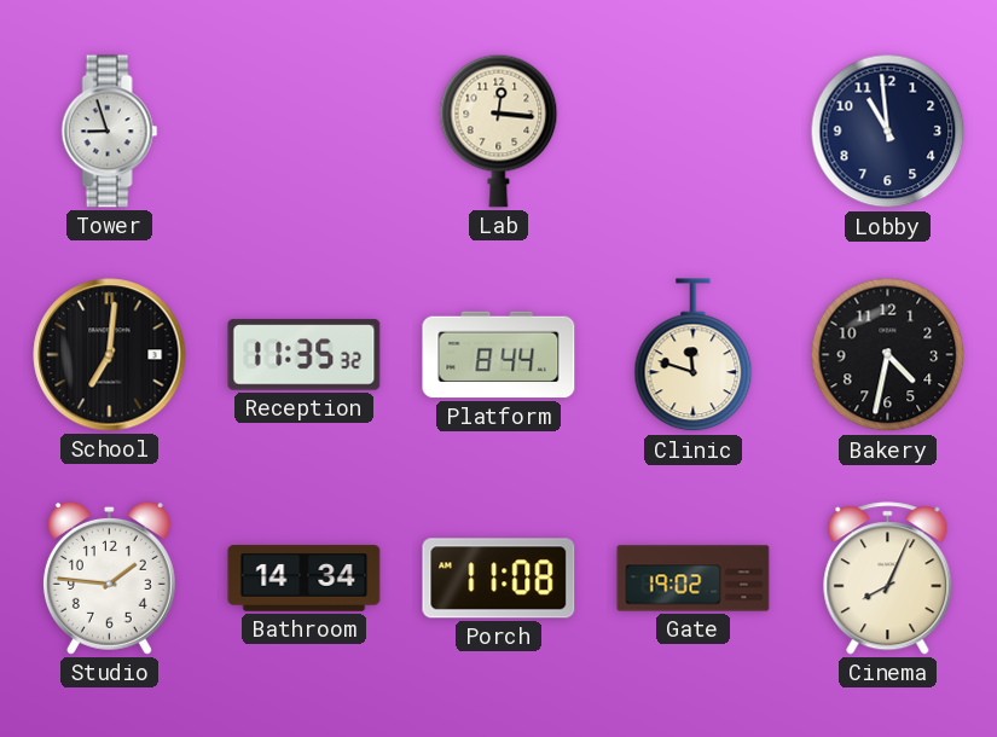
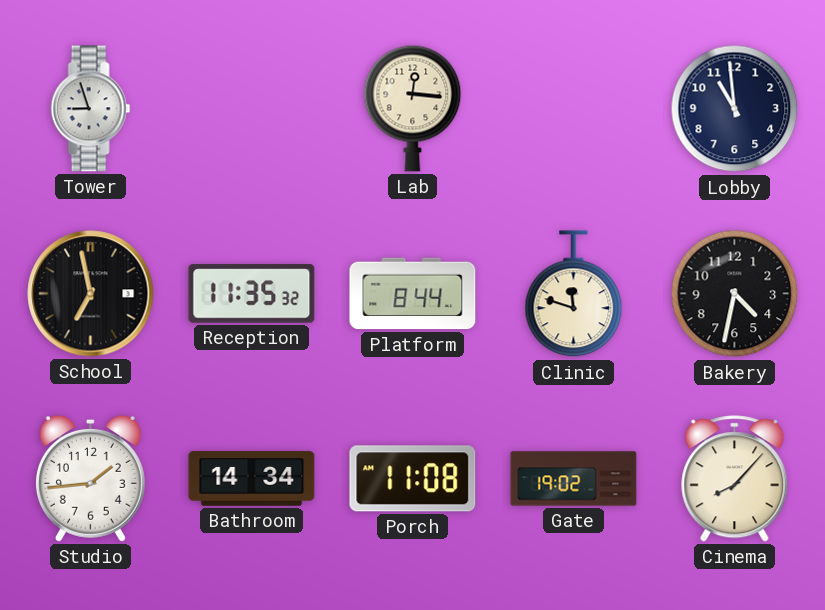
School: 7:01 -> 6:58
Studio: 1:46 -> 1:44
Cinema: 8:04 -> 8:07
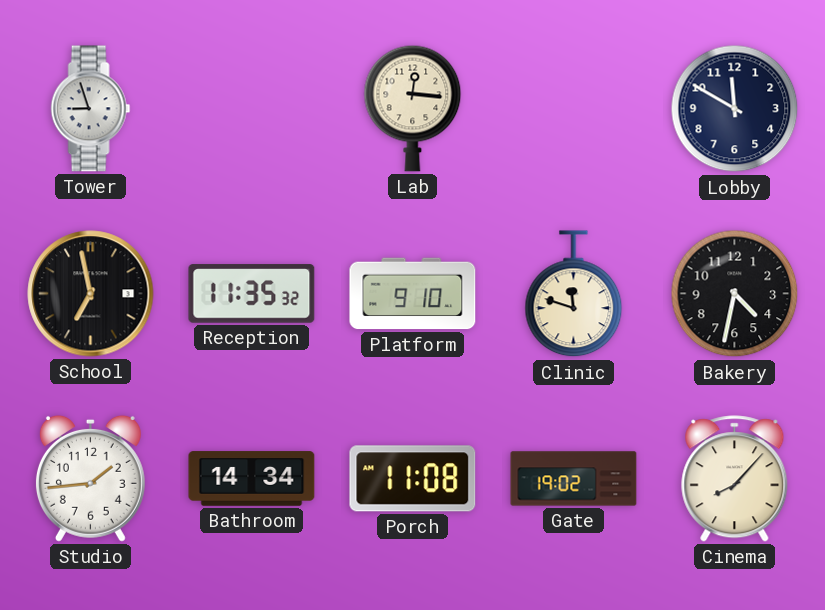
Lobby: 10:59 -> 11:50
Platform: 8:44 -> 9:10
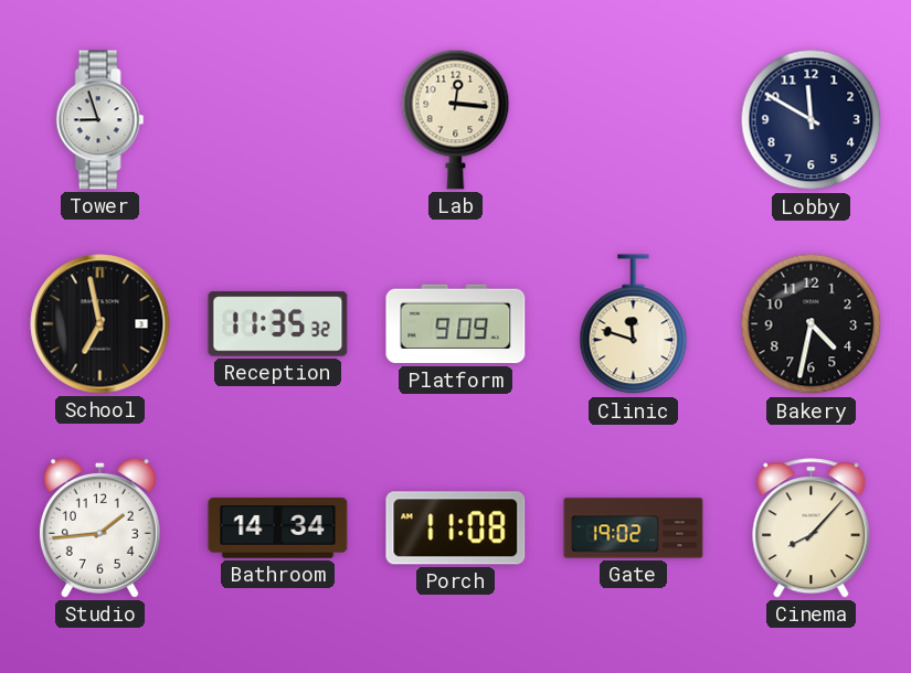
Platform: 9:10 -> 9:09
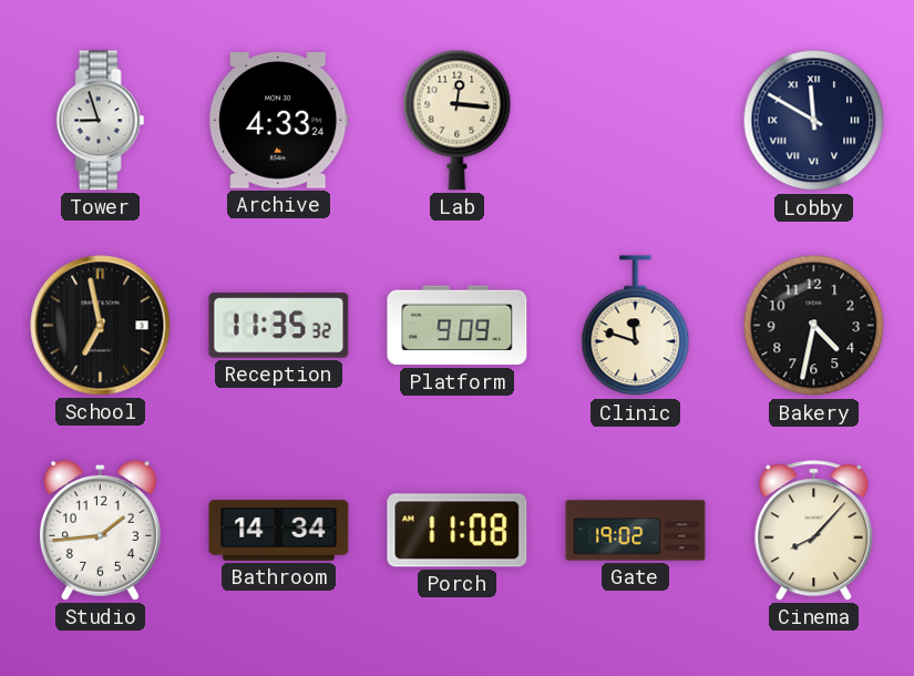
Archive: none -> 4:33
Lobby numerals: Arabic -> Roman
